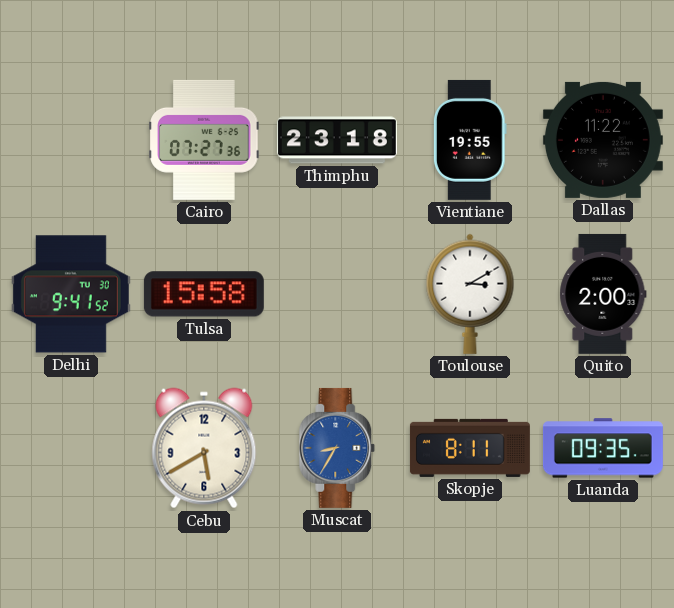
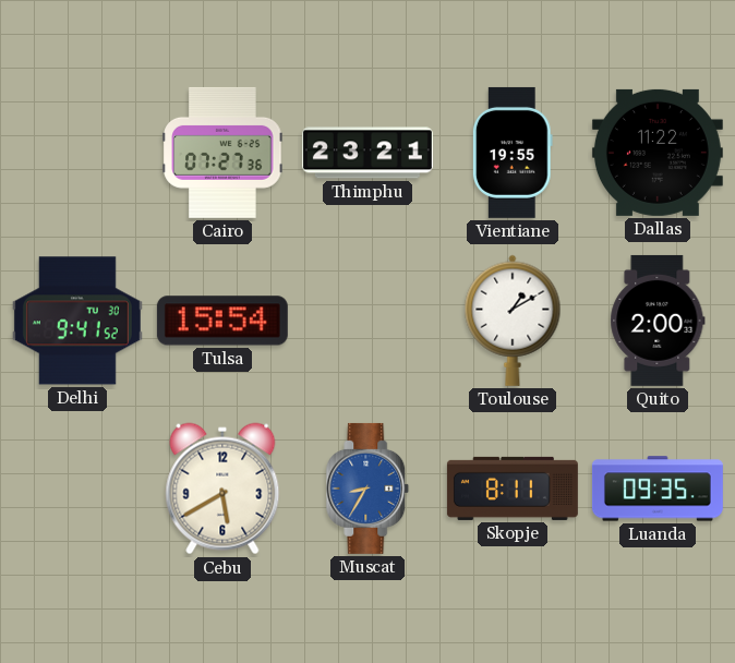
Thimphu: 23:18 -> 23:21
Tulsa: 15:58 -> 15:54
Toulouse: 3:10 -> 1:10
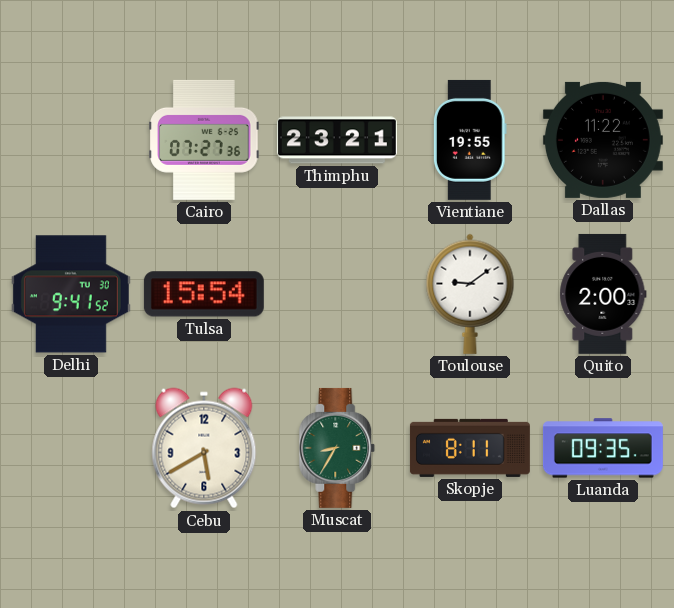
Toulouse: 1:10 -> 9:09
Muscat dial: blue -> green
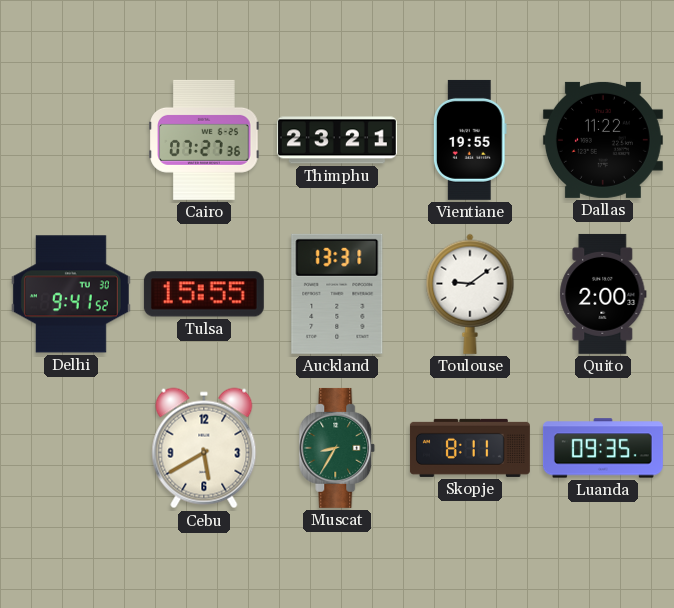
Tulsa: 15:54 -> 15:55
Auckland: none -> 13:31
